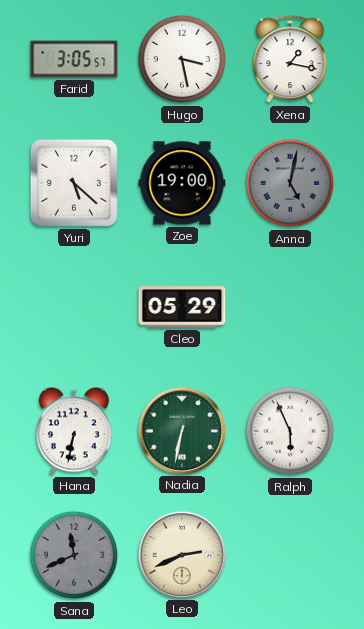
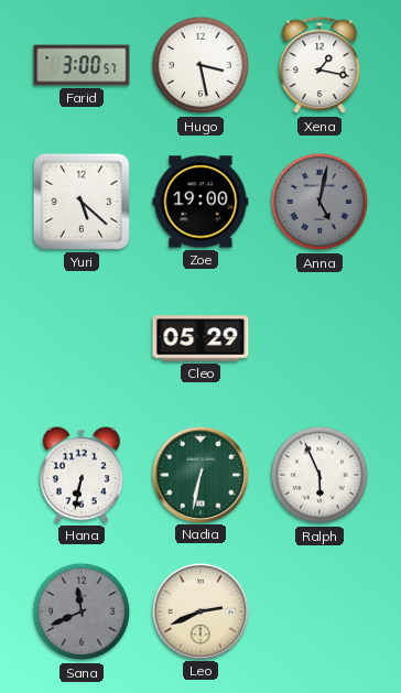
Farid: 3:05 -> 3:00
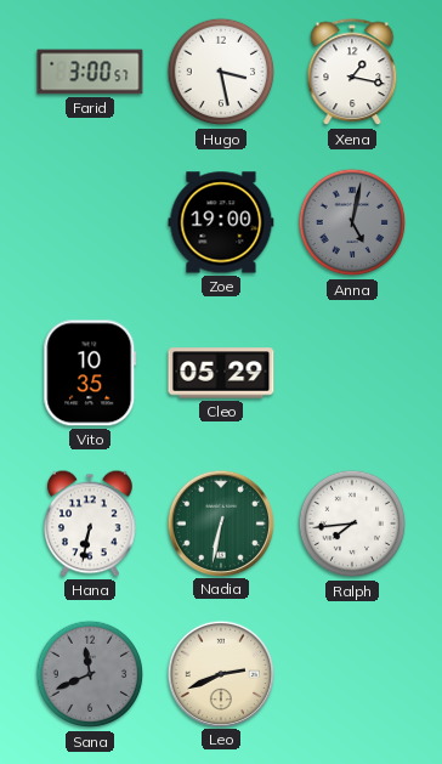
Yuri: 5:22 -> none
Vito: none -> 10:35
Ralph: 5:56 -> 7:44
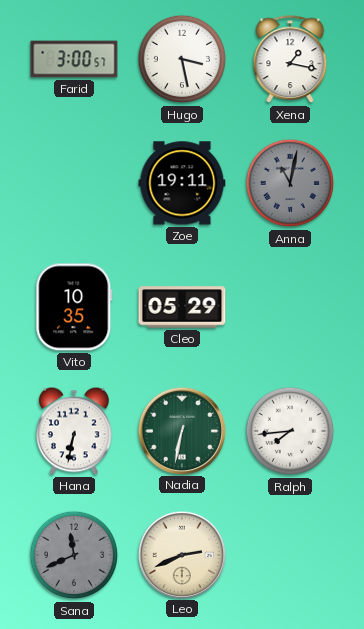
Zoe: 19:00 -> 19:11
Anna: 5:02 -> 11:02
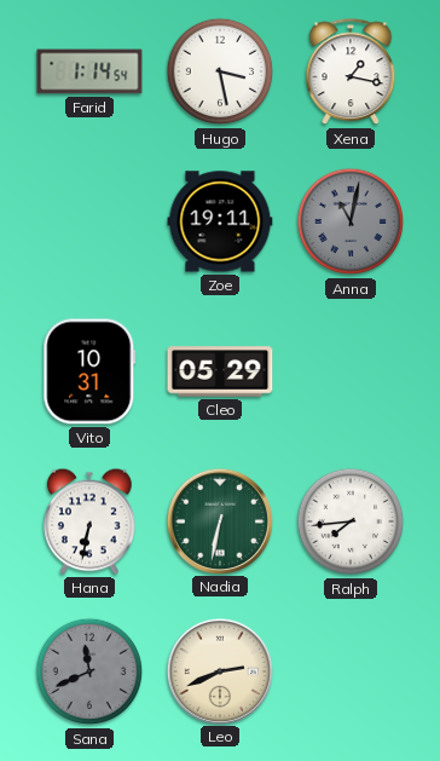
Farid: 3:00 -> 1:14
Vito: 10:35 -> 10:31
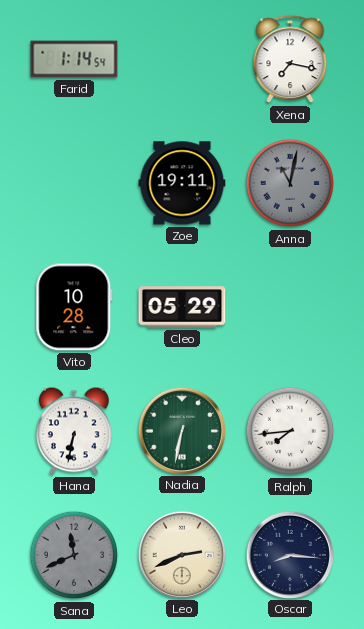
Hugo: 3:28 -> none
Xena: 1:17 -> 7:17
Vito: 10:31 -> 10:28
Oscar: none -> 8:16
